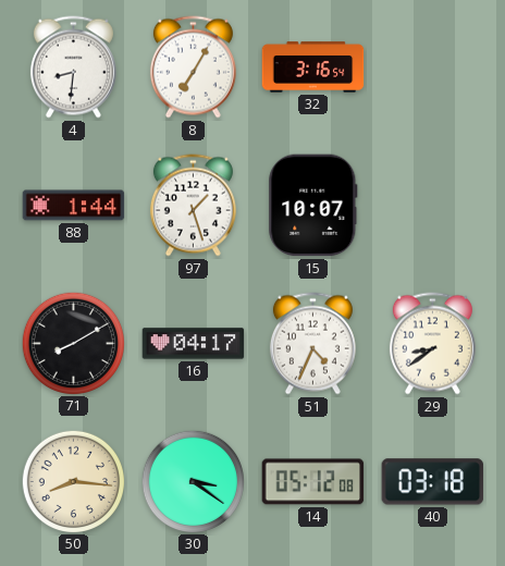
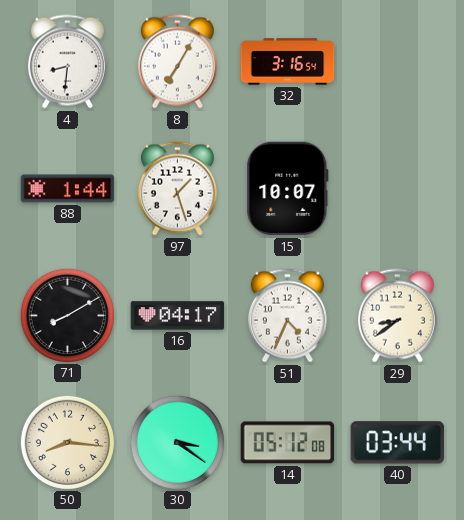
40: 03:18 -> 03:44
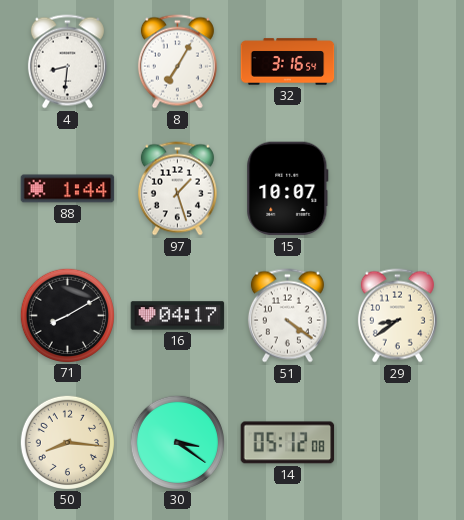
51: 4:34 -> 4:21
40: 03:44 -> none
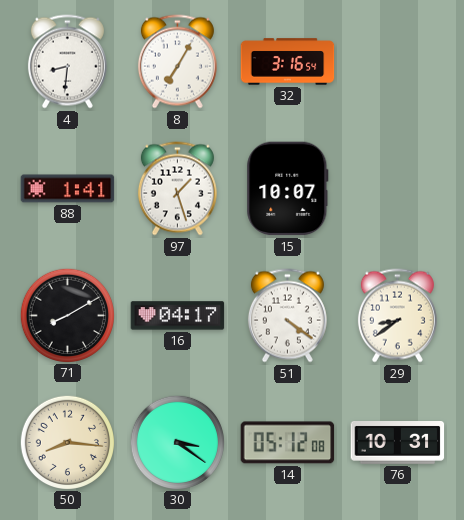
88: 1:44 -> 1:41
76: none -> 10:31
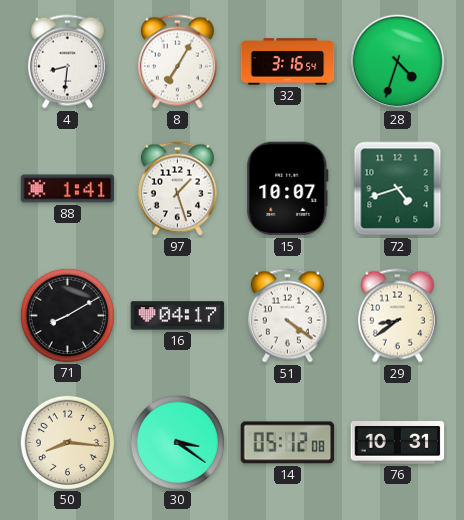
28: none -> 4:33
72: none -> 4:42
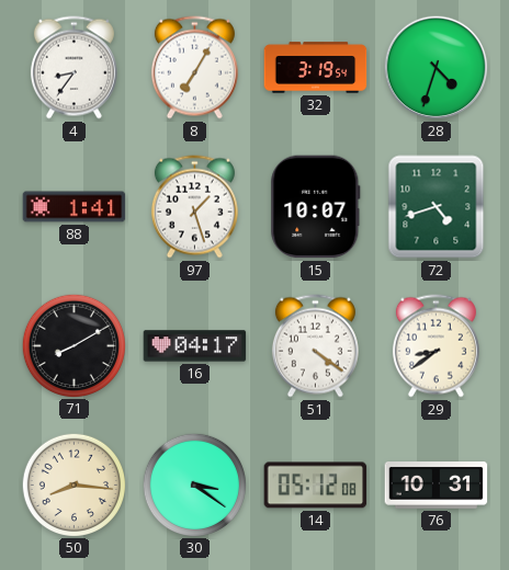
4: 8:31 -> 8:36
32: 3:16 -> 3:19
